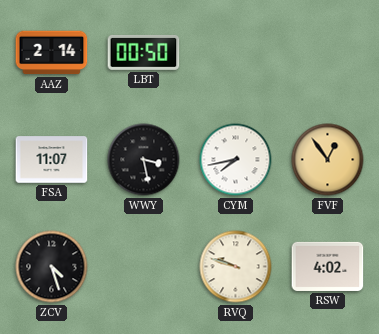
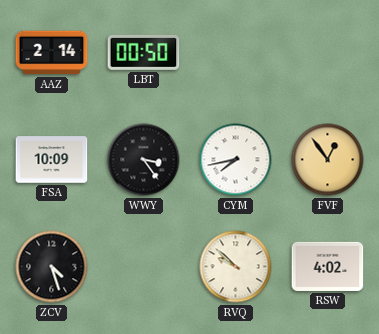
FSA: 11:07 -> 10:09
WWY: 3:28 -> 3:24
RVQ: 9:48 -> 9:52
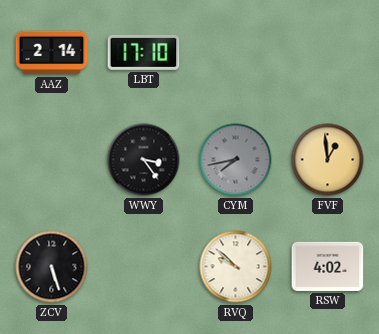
LBT: 00:50 -> 17:10
FSA: 10:09 -> none
CYM dial: white -> grey
FVF: 12:54 -> 12:59
ZCV: 4:27 -> 5:27
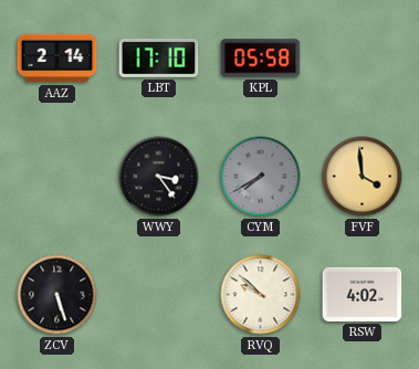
KPL: none -> 05:58
CYM: 7:43 -> 7:40
FVF: 12:59 -> 3:59
